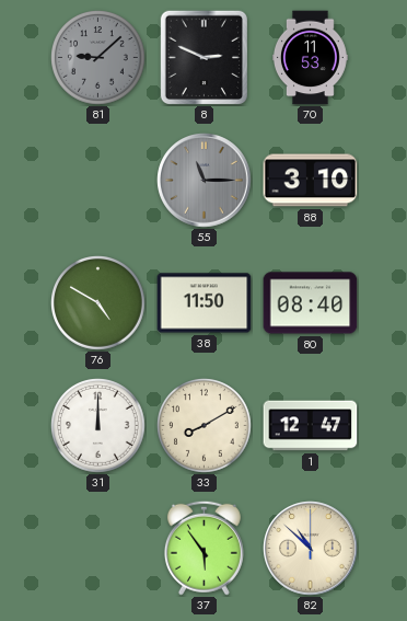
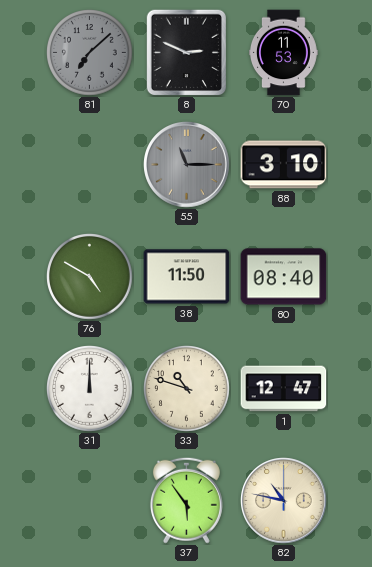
81: 9:08 -> 7:08
33: 8:10 -> 10:48
82: 10:52 -> 10:47
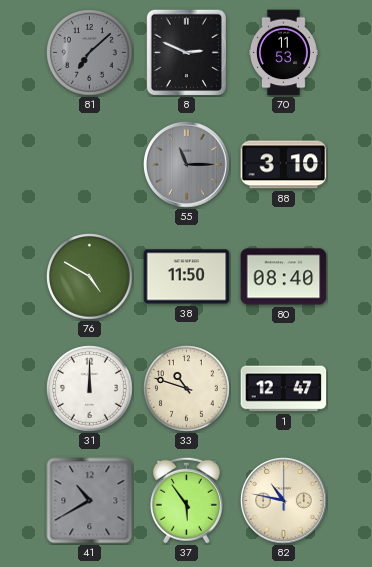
41: none -> 10:40
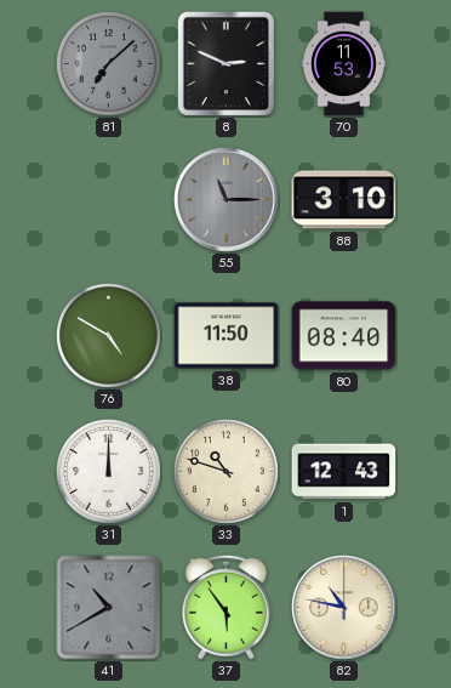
1: 12:47 -> 12:43
